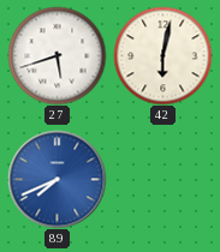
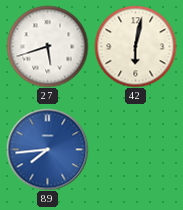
89: 7:41 -> 7:44
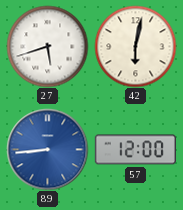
89: 7:44 -> 8:44
57: none -> 12:00
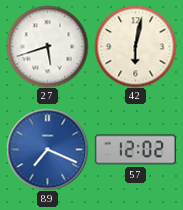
89: 8:44 -> 7:19
57: 12:00 -> 12:02
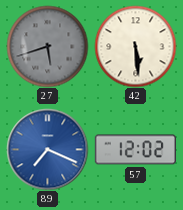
27 dial: white -> grey
42: 6:02 -> 5:29
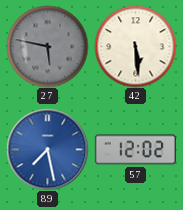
27: 5:42 -> 5:47
89: 7:19 -> 7:28
